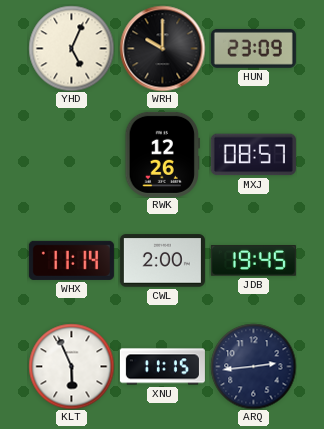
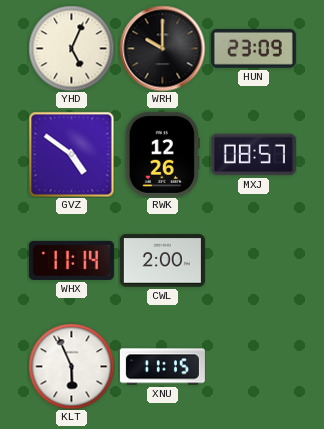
GVZ: none -> 4:51
JDB: 19:45 -> none
ARQ: 2:44 -> none
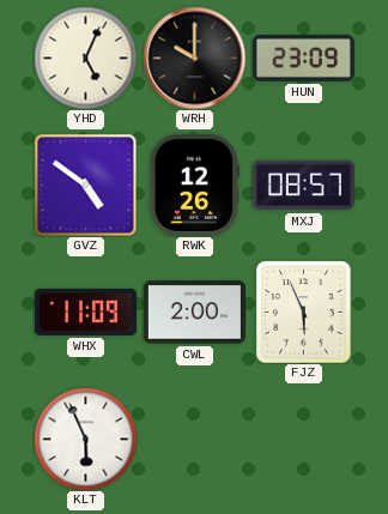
WHX: 11:14 -> 11:09
FJZ: none -> 5:56
XNU: 11:15 -> none
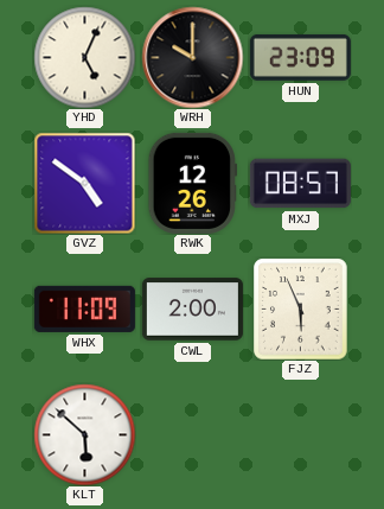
KLT: 5:56 -> 5:52
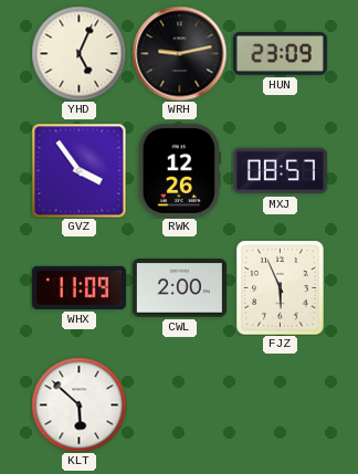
WRH: 10:00 -> 9:13
GVZ: 4:51 -> 3:54
